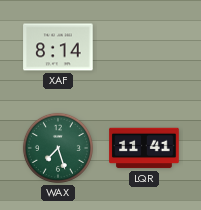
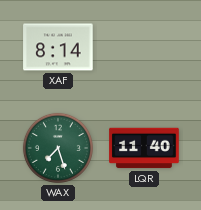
LQR: 11:41 -> 11:40
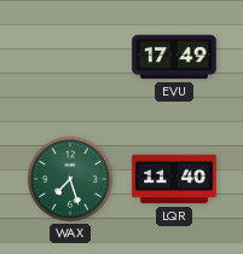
XAF: 8:14 -> none
EVU: none -> 17:49
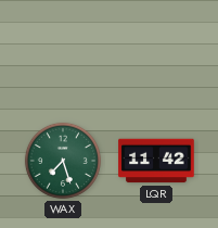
EVU: 17:49 -> none
LQR: 11:40 -> 11:42
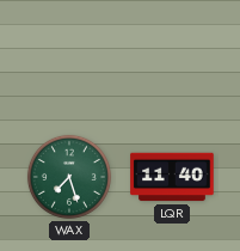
LQR: 11:42 -> 11:40
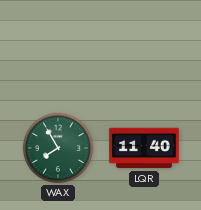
WAX: 7:27 -> 7:55
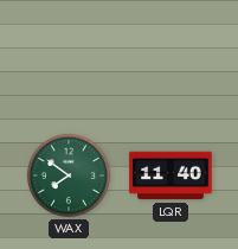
WAX: 7:55 -> 7:51
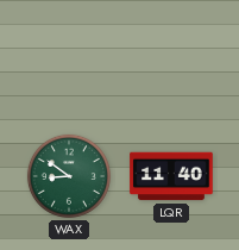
WAX: 7:51 -> 8:51
